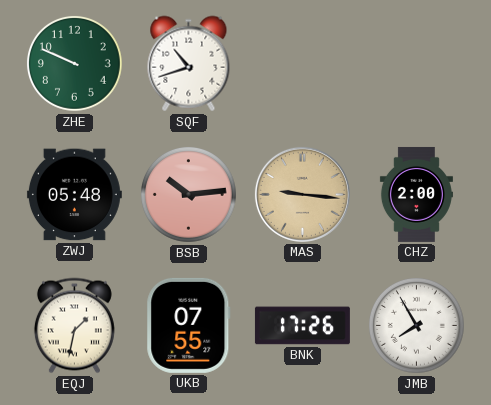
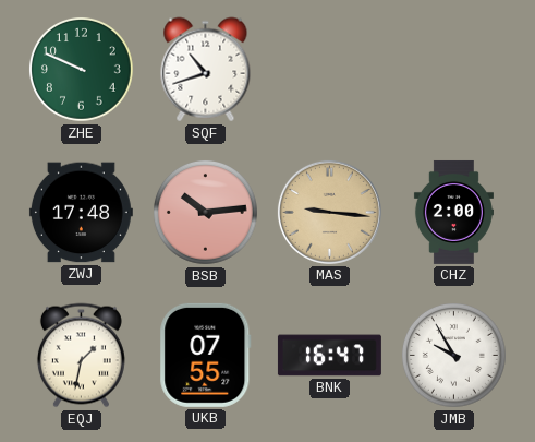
ZWJ: 05:48 -> 17:48
BNK: 17:26 -> 16:47
JMB: 7:55 -> 9:55
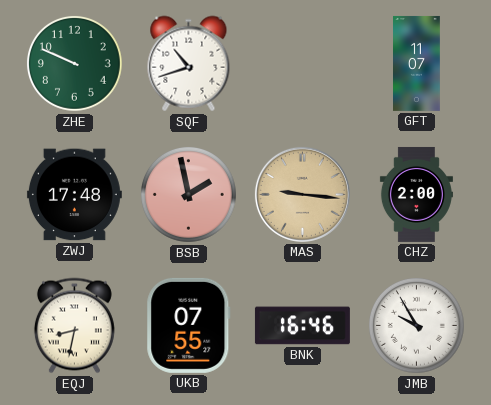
GFT: none -> 11:07
BSB: 10:14 -> 1:58
EQJ: 1:32 -> 8:32
BNK: 16:47 -> 16:46
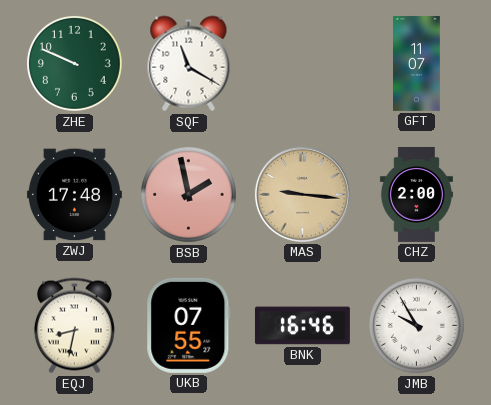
SQF: 10:42 -> 11:20
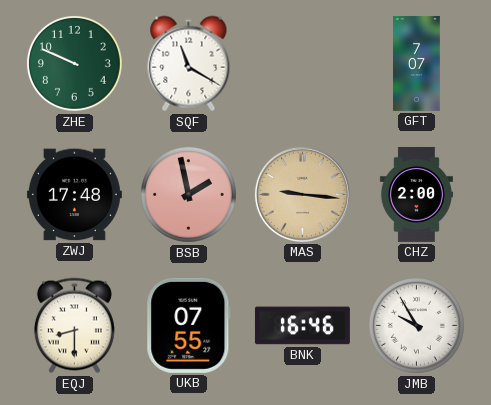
GFT: 11:07 -> 7:07
EQJ: 8:32 -> 8:30
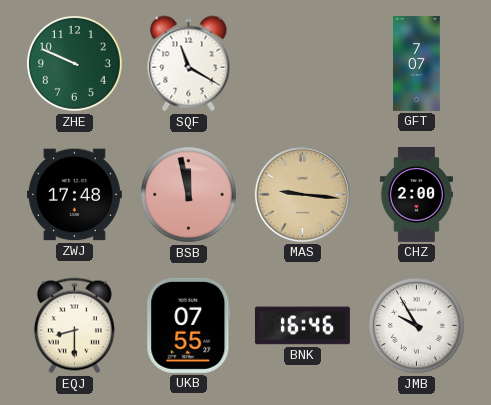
BSB: 1:58 -> 11:58
